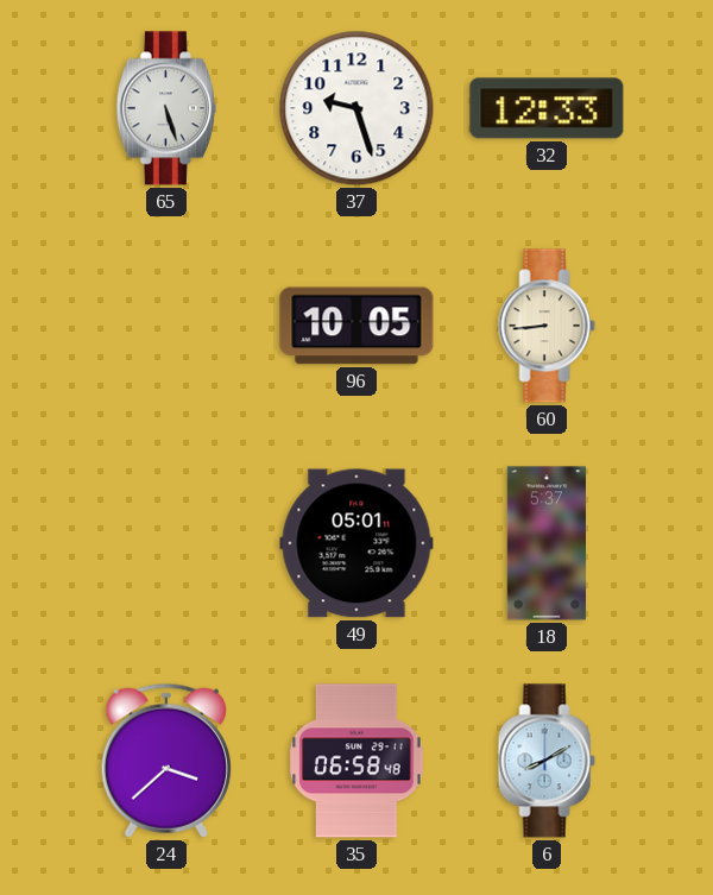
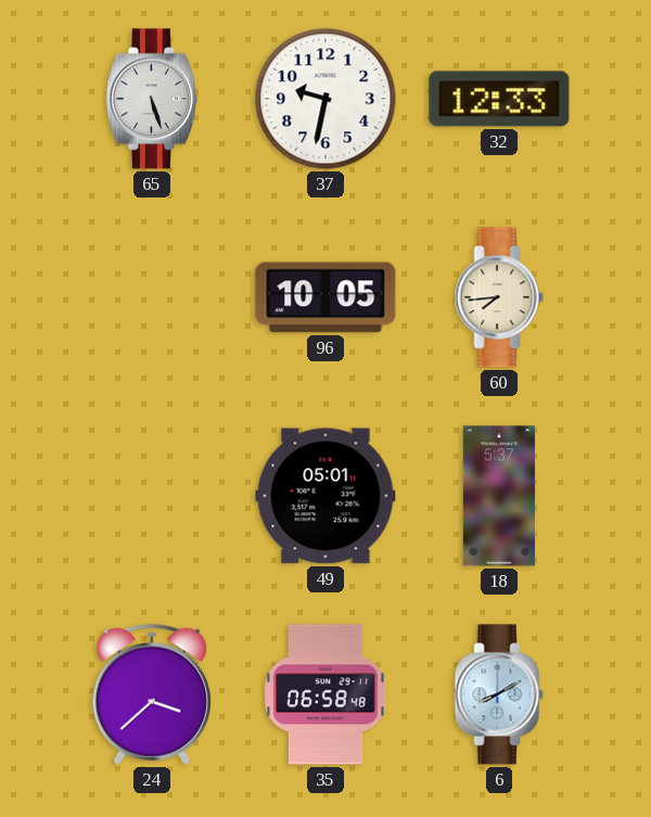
37: 9:27 -> 9:32
60: 8:44 -> 7:44
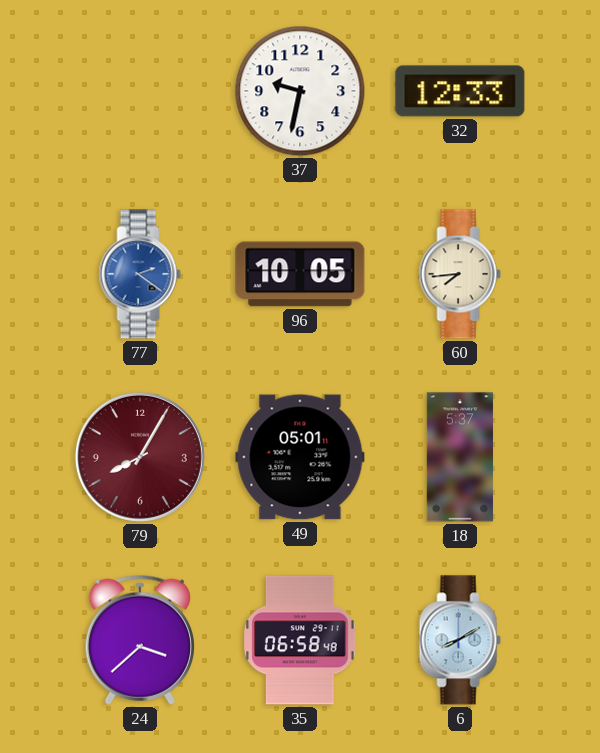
65: 5:27 -> none
77: none -> 2:21
79: none -> 8:05
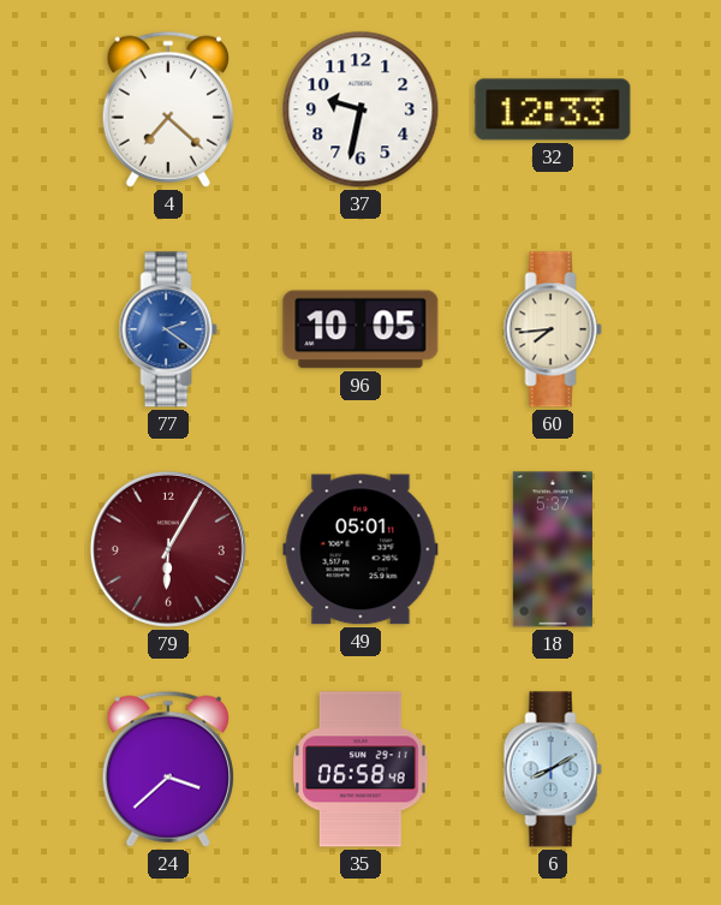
4: none -> 7:22
79: 8:05 -> 6:05
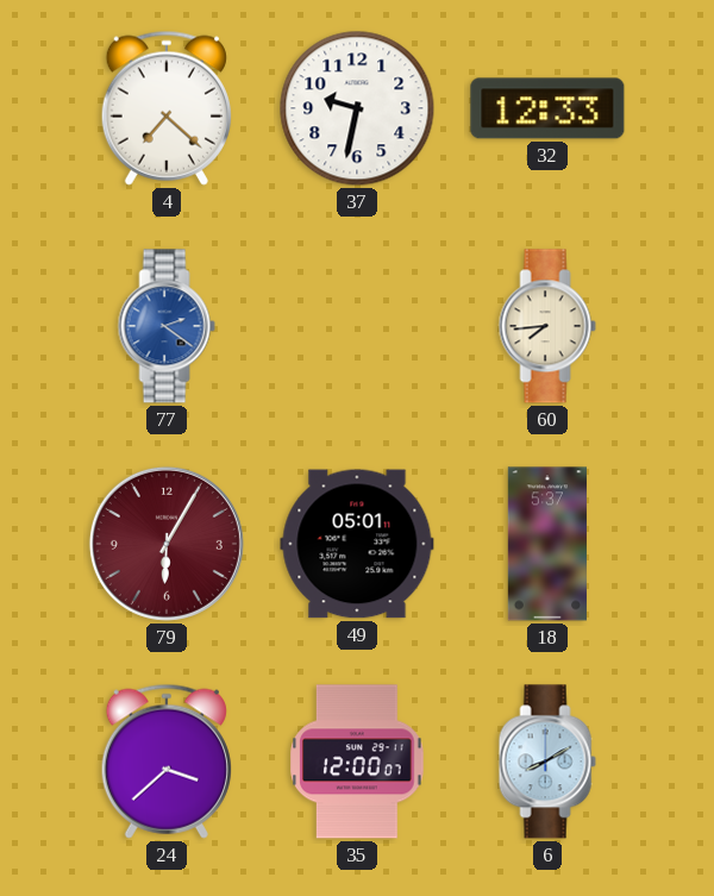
96: 10:05 -> none
35: 06:58 -> 12:00
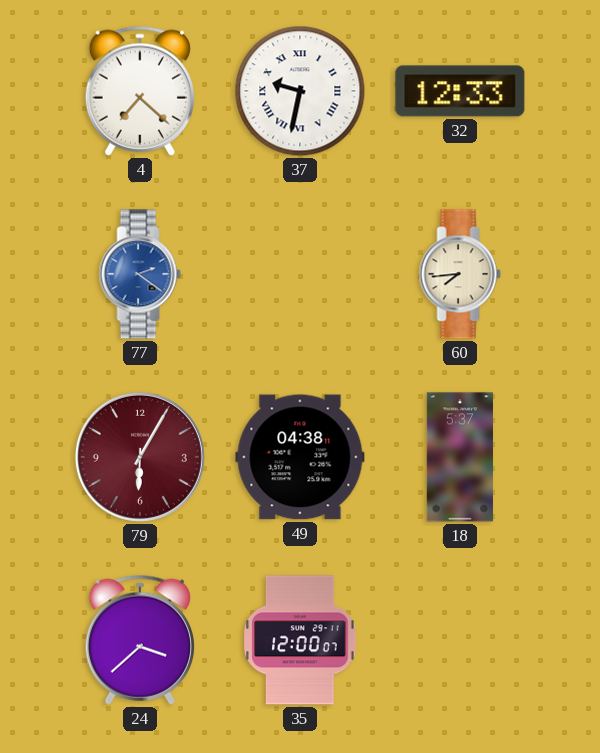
37 numerals: Arabic -> Roman
49: 05:01 -> 04:38
6: 8:10 -> none
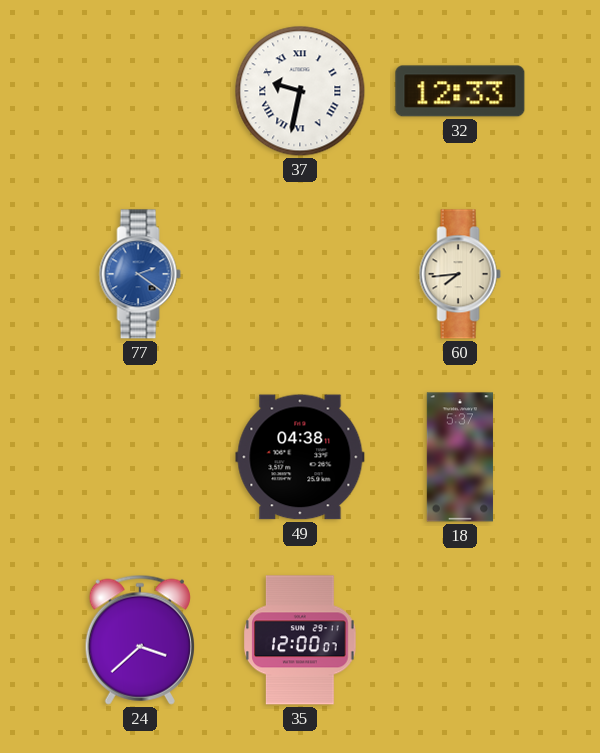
4: 7:22 -> none
79: 6:05 -> none
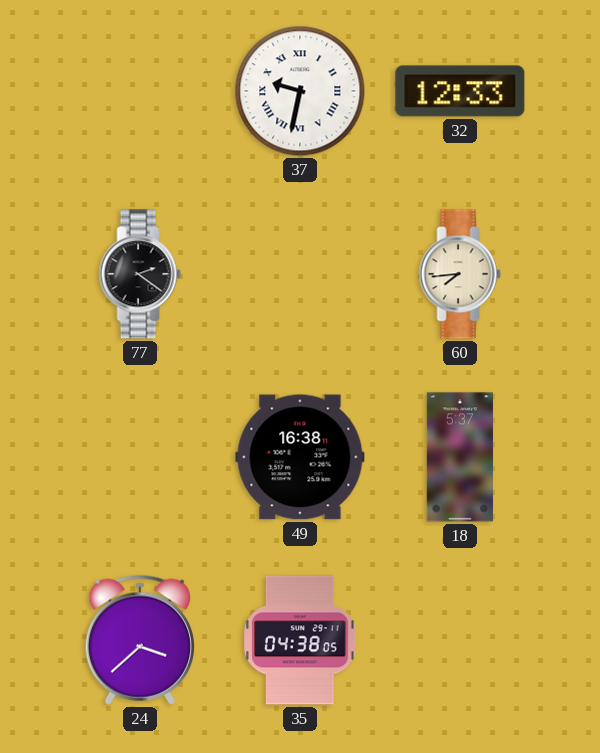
77 dial: blue -> black
49: 04:38 -> 16:38
35: 12:00 -> 04:38
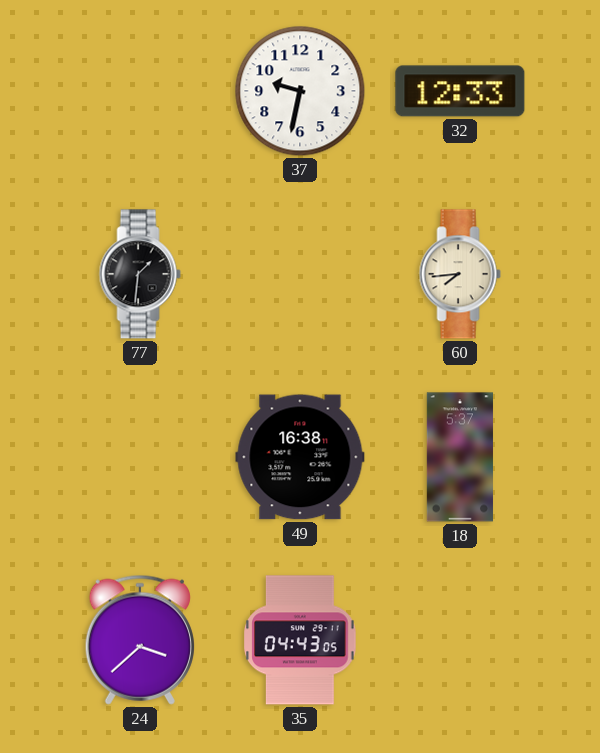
37 numerals: Roman -> Arabic
77: 2:21 -> 1:31
35: 04:38 -> 04:43
